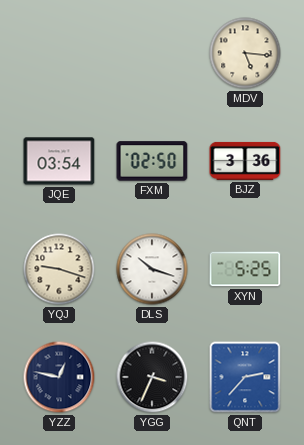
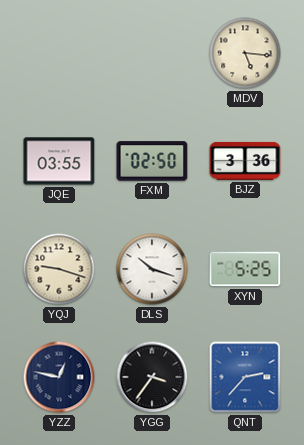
JQE: 03:54 -> 03:55
YGG: 3:34 -> 3:36
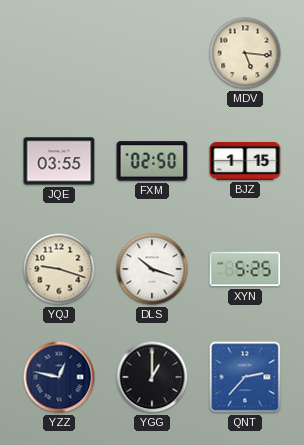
BJZ: 3:36 -> 1:15
YGG: 3:36 -> 1:00
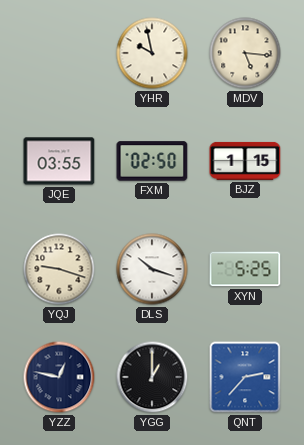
YHR: none -> 9:58
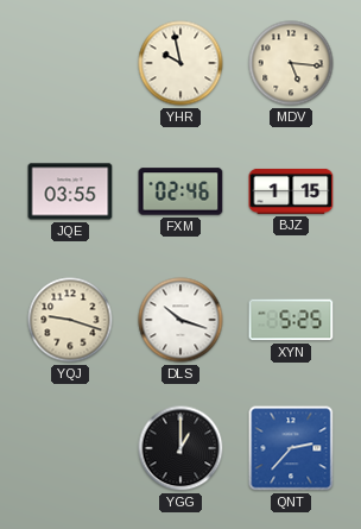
FXM: 02:50 -> 02:46
YZZ: 12:47 -> none
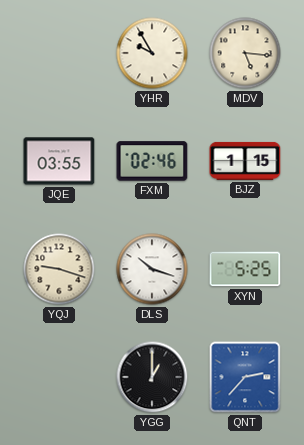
YHR: 9:58 -> 9:55
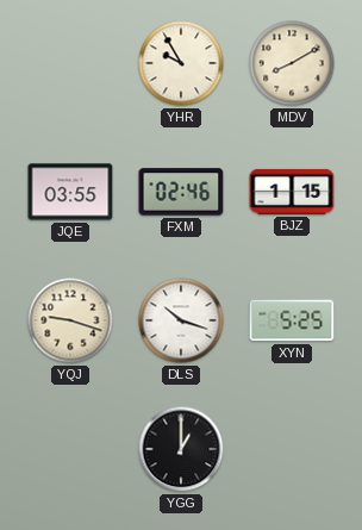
MDV: 5:16 -> 8:10
QNT: 2:37 -> none
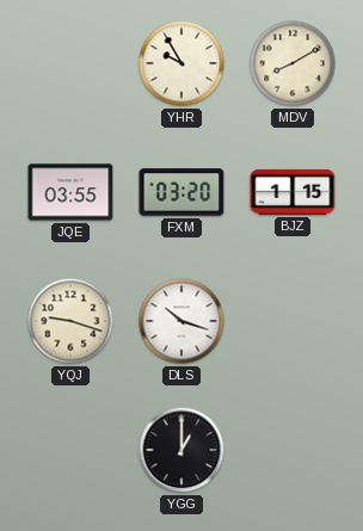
FXM: 02:46 -> 03:20
XYN: 5:25 -> none
